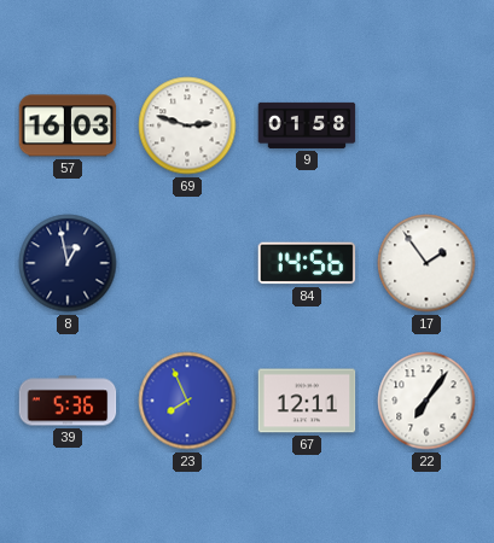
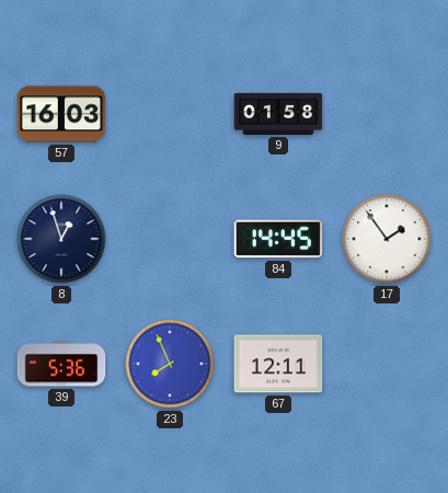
69: 2:48 -> none
8: 12:58 -> 12:57
84: 14:56 -> 14:45
22: 7:06 -> none
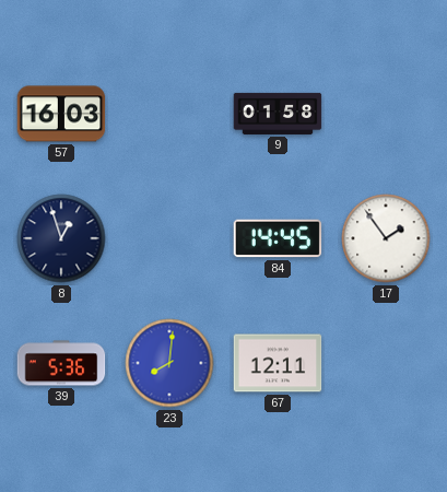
23: 7:56 -> 8:01
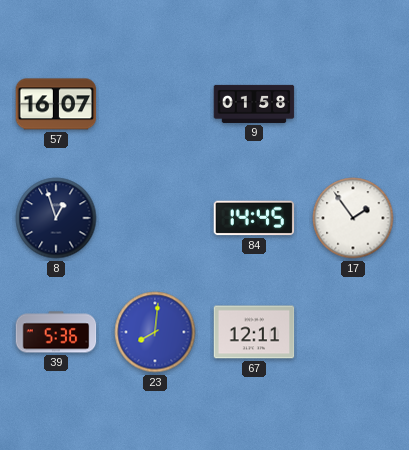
57: 16:03 -> 16:07
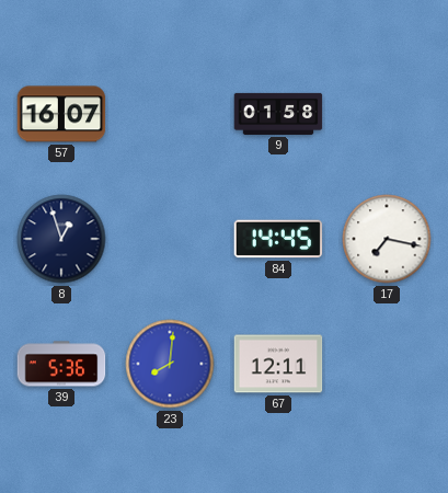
17: 1:54 -> 7:17
